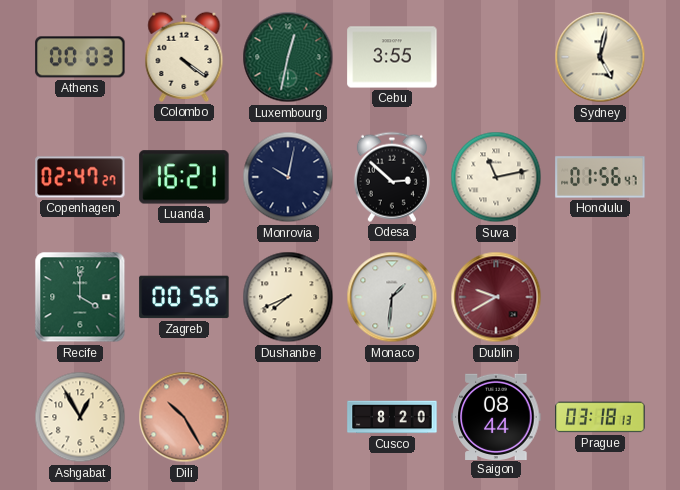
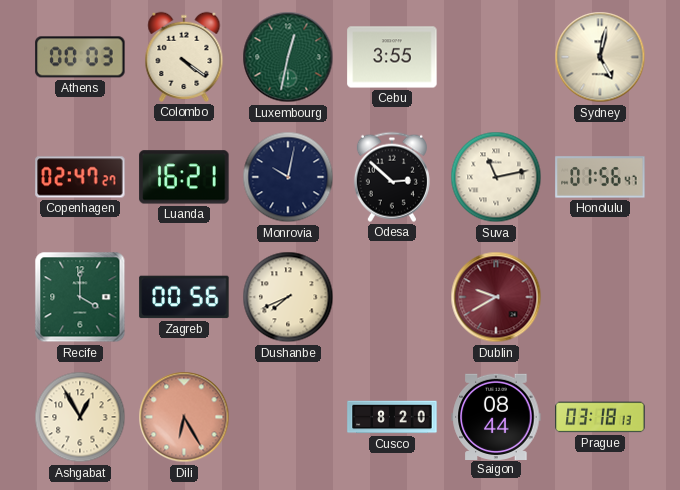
Monaco: 1:31 -> none
Dili: 10:25 -> 6:25
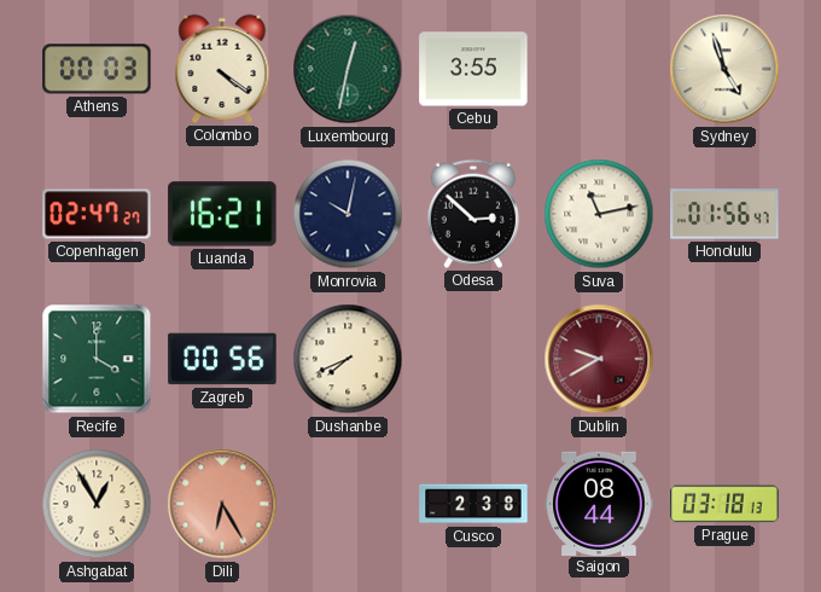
Sydney: 5:02 -> 4:57
Cusco: 8:20 -> 2:38
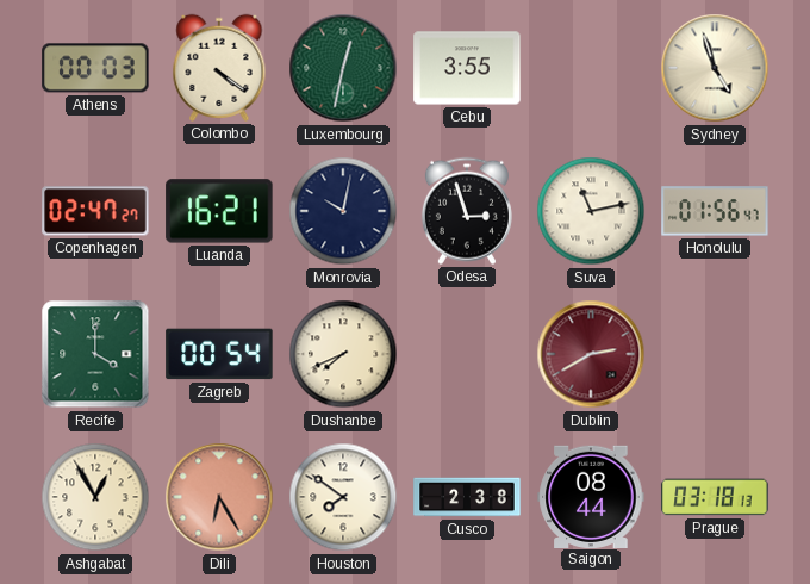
Odesa: 2:52 -> 2:57
Zagreb: 00:56 -> 00:54
Dublin: 9:40 -> 2:40
Houston: none -> 7:51
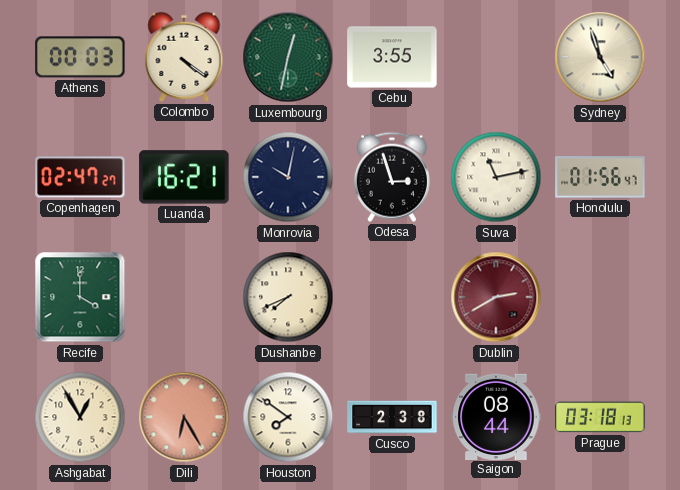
Zagreb: 00:54 -> none
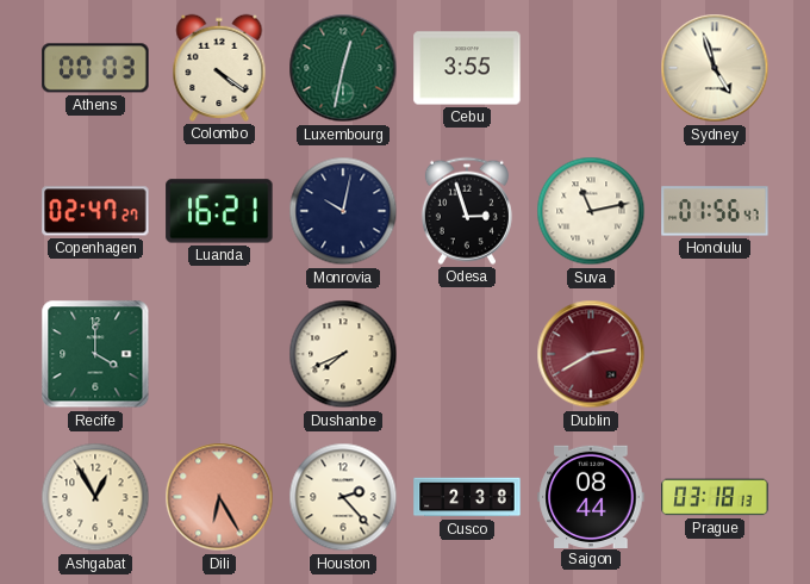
Houston: 7:51 -> 2:23
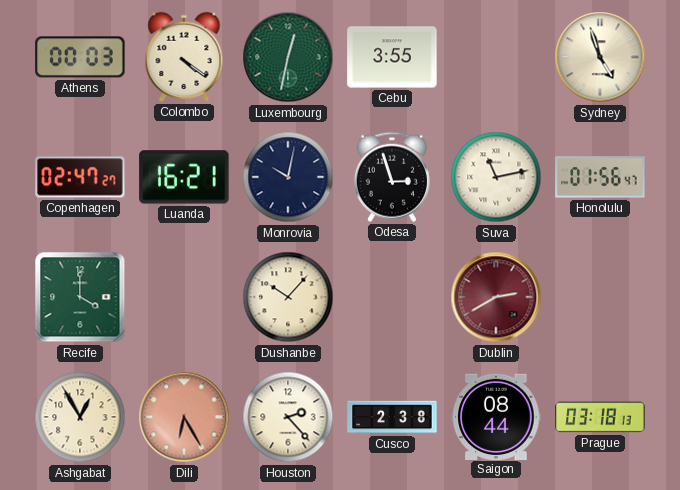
Dushanbe: 7:41 -> 10:07
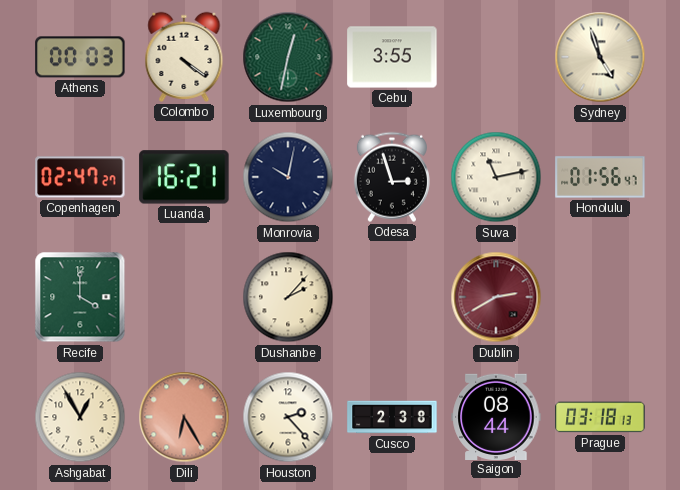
Dushanbe: 10:07 -> 2:07
